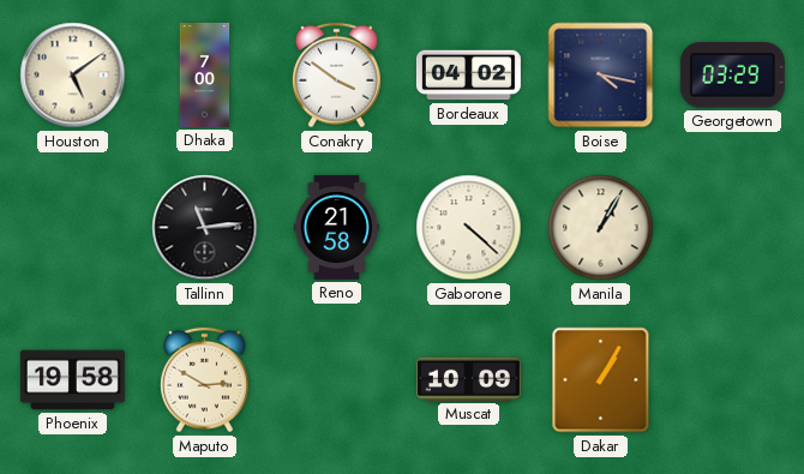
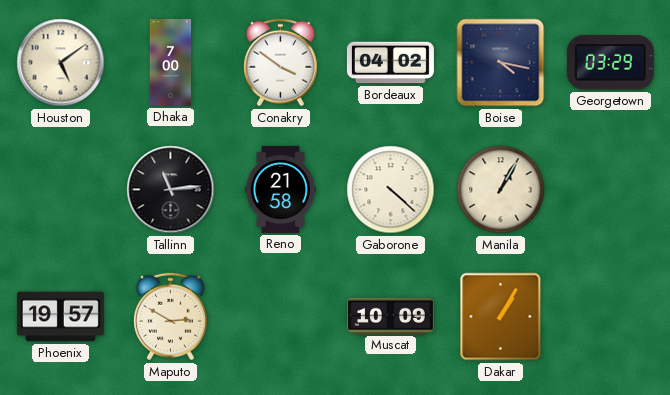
Phoenix: 19:58 -> 19:57
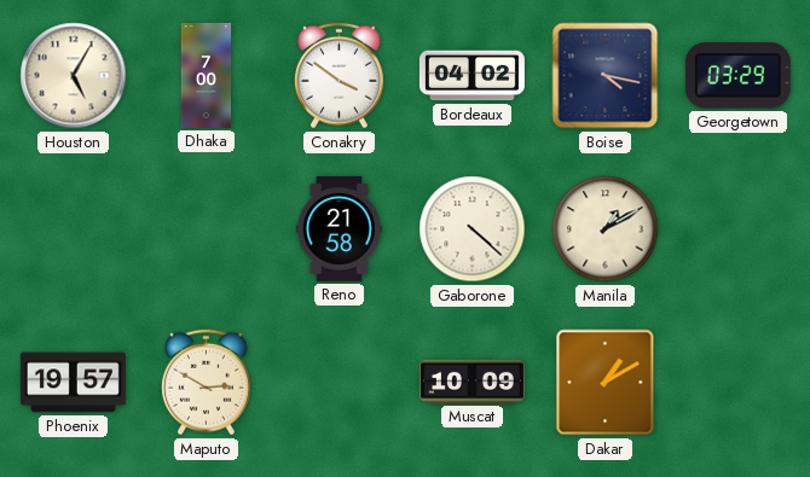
Houston: 5:09 -> 5:05
Tallinn: 11:14 -> none
Manila: 1:05 -> 1:10
Dakar: 1:05 -> 1:10
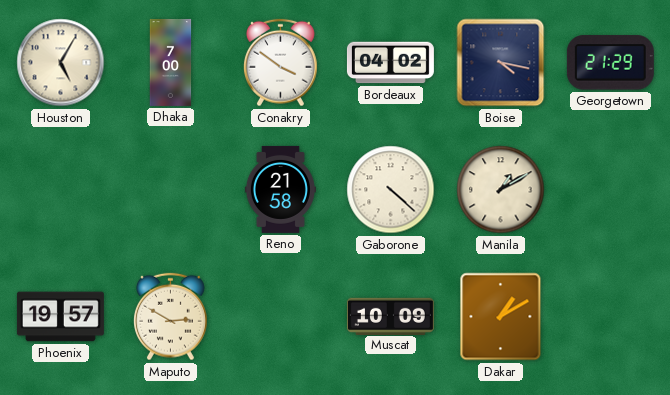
Georgetown: 03:29 -> 21:29
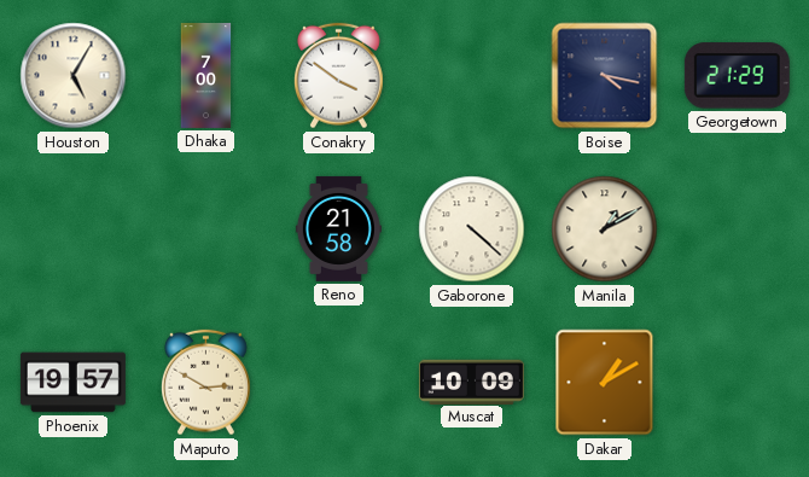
Bordeaux: 04:02 -> none
